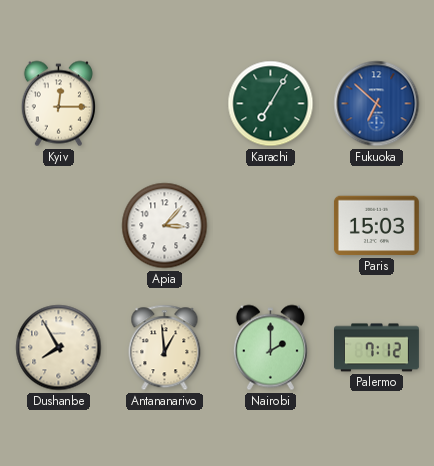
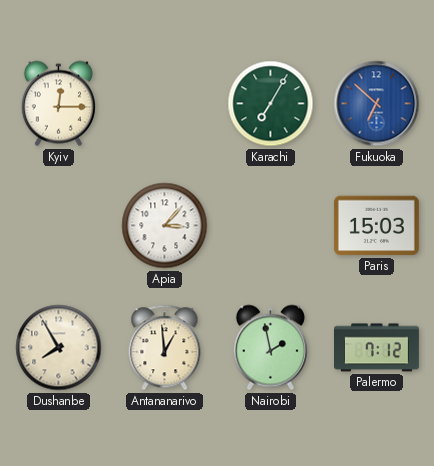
Nairobi: 2:00 -> 1:58
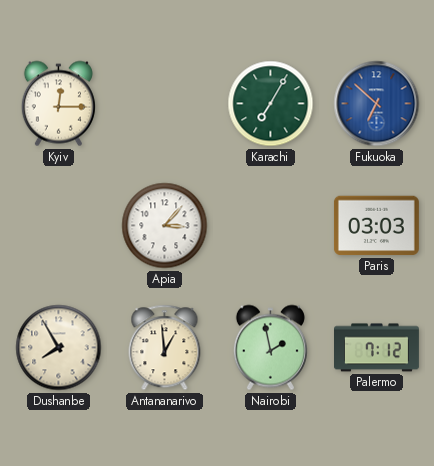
Paris: 15:03 -> 03:03
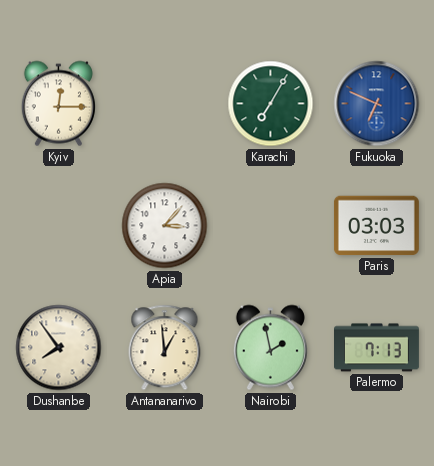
Fukuoka: 6:52 -> 6:49
Dushanbe: 7:55 -> 7:54
Palermo: 7:12 -> 7:13
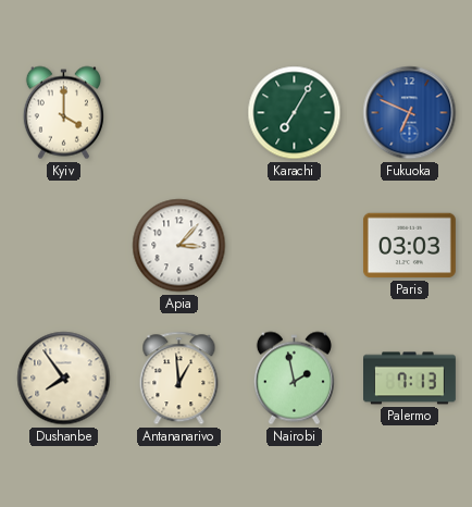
Kyiv: 12:15 -> 4:00
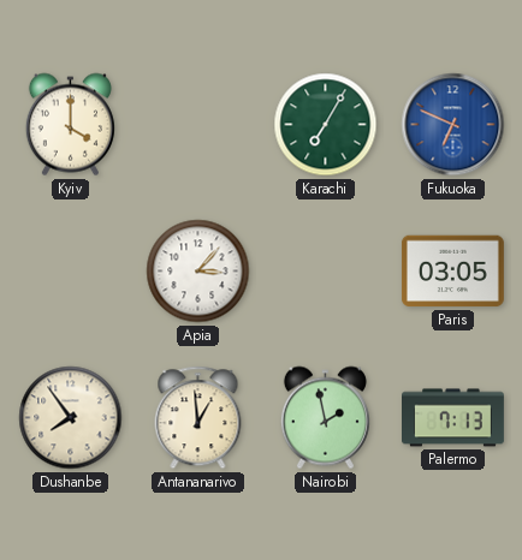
Paris: 03:03 -> 03:05
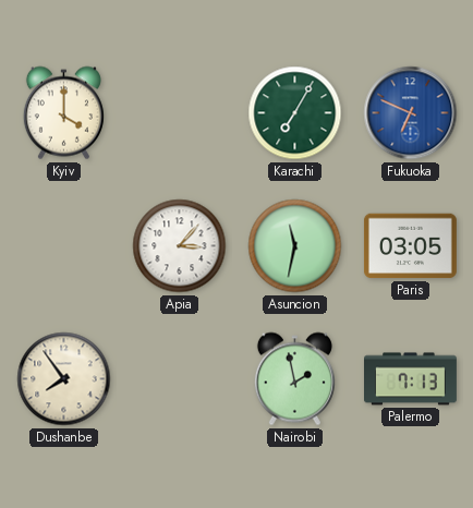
Asuncion: none -> 11:32
Antananarivo: 12:59 -> none
